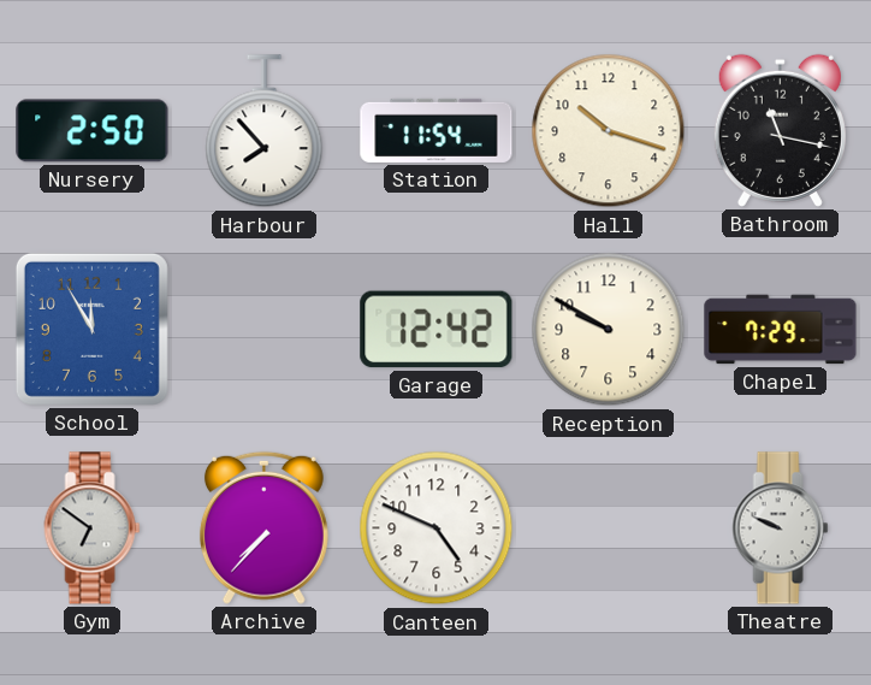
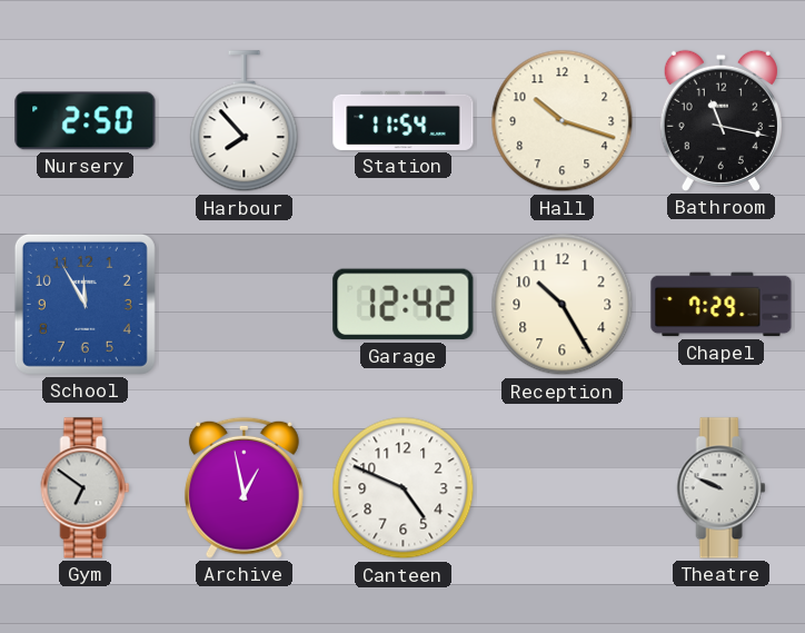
Reception: 9:50 -> 10:25
Archive: 7:37 -> 12:58
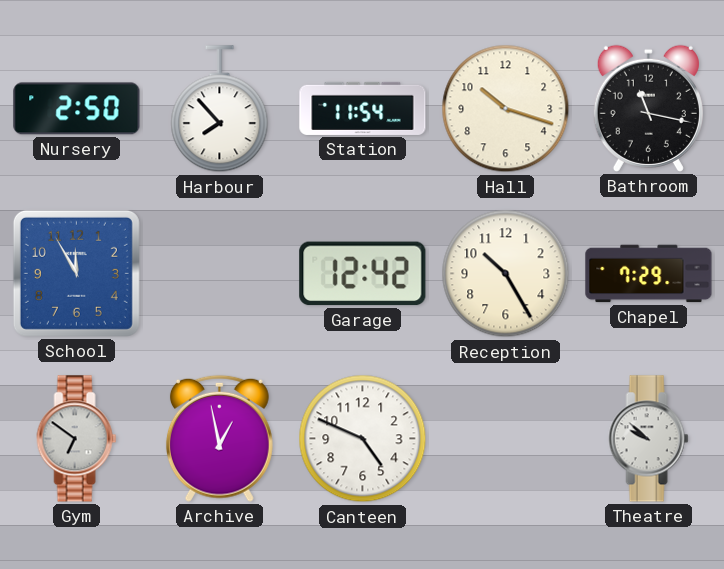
Theatre: 9:49 -> 9:52
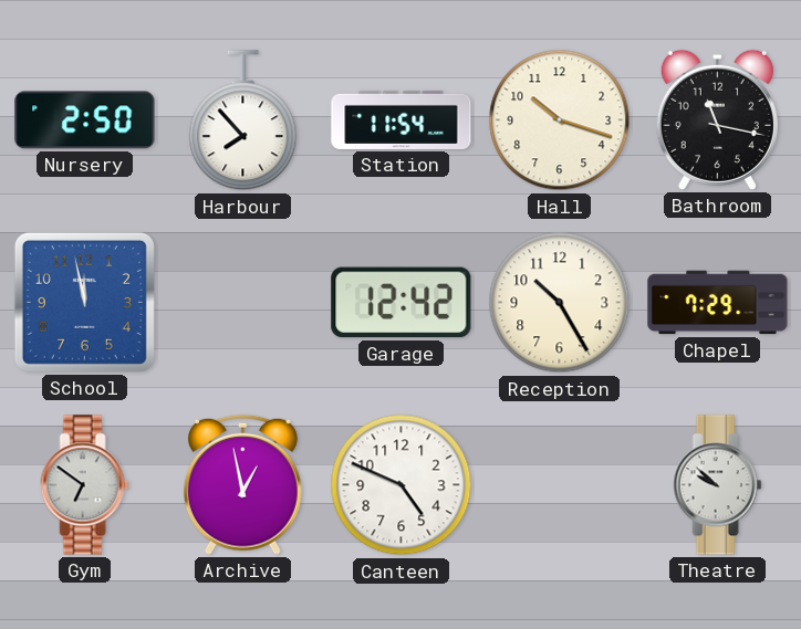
School: 11:55 -> 11:58
